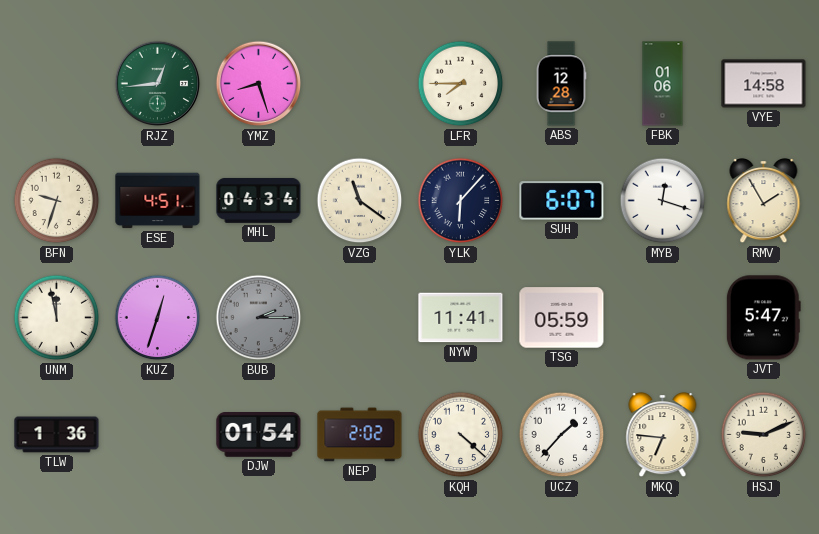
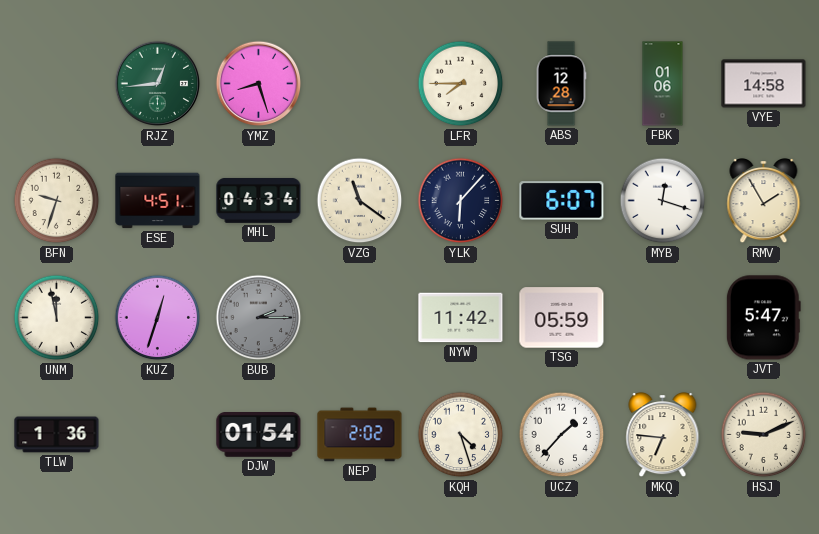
NYW: 11:41 -> 11:42
KQH: 4:22 -> 4:27
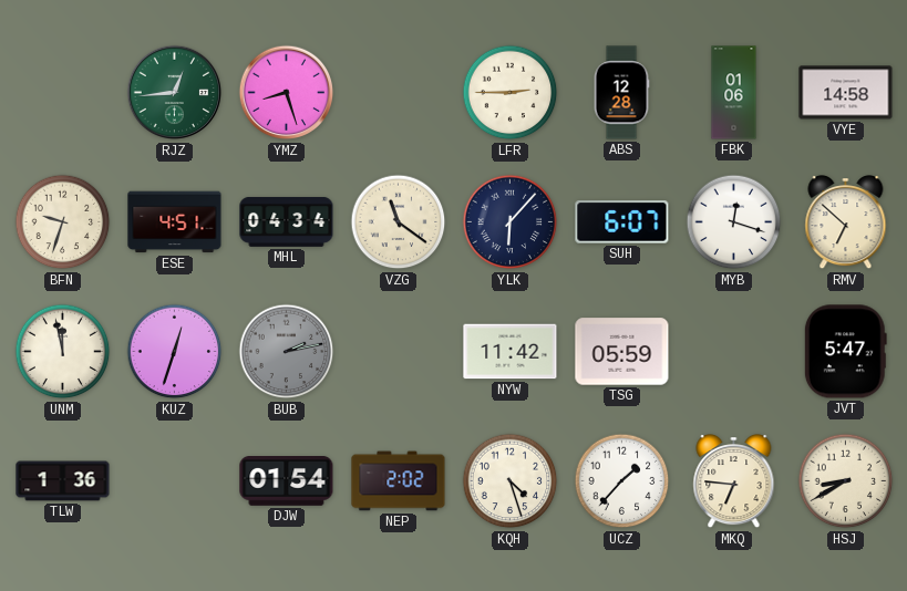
LFR: 7:45 -> 2:45
RMV: 1:55 -> 6:52
BUB: 2:15 -> 2:13
HSJ: 9:11 -> 8:40
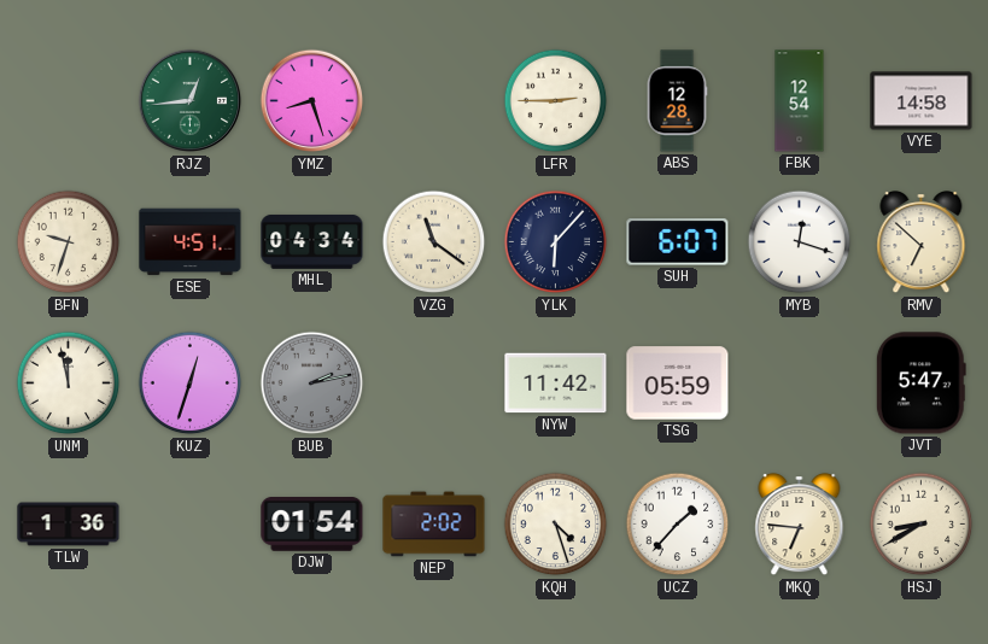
FBK: 01:06 -> 12:54
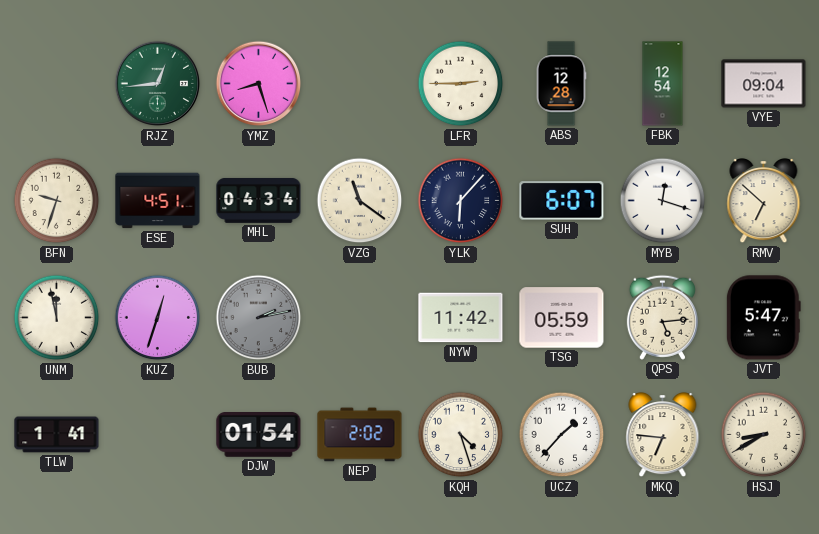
VYE: 14:58 -> 09:04
QPS: none -> 5:14
TLW: 1:36 -> 1:41
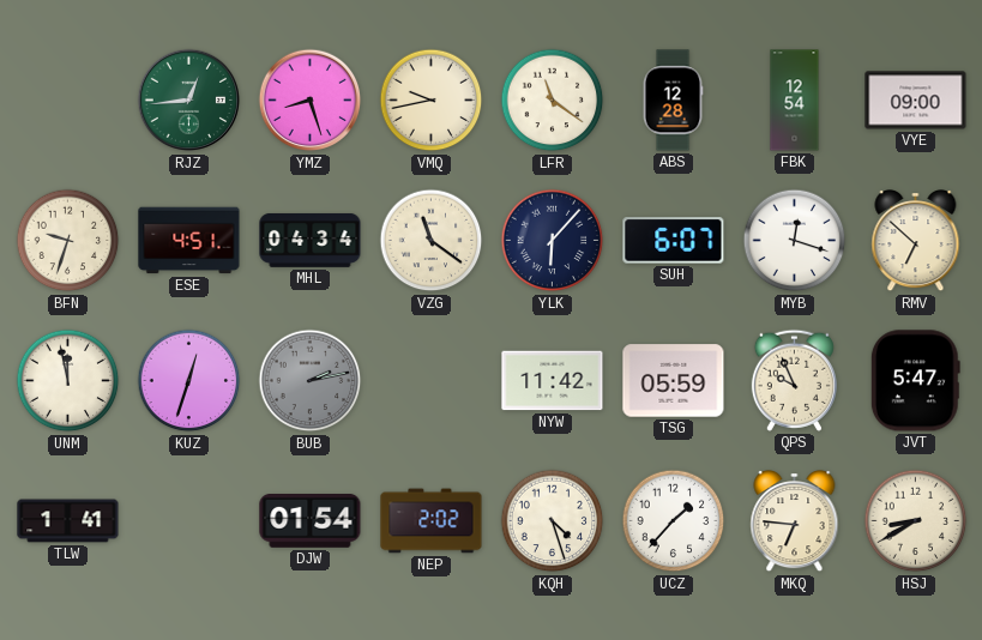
VMQ: none -> 9:43
LFR: 2:45 -> 11:21
VYE: 09:04 -> 09:00
QPS: 5:14 -> 9:56
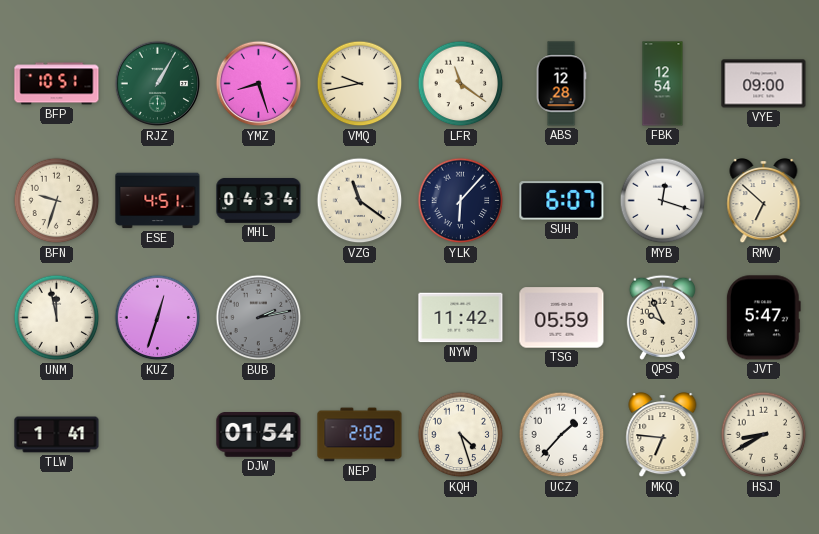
BFP: none -> 10:51
RJZ: 12:44 -> 1:05
